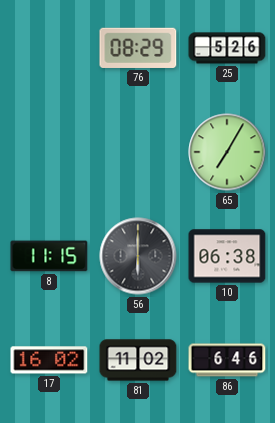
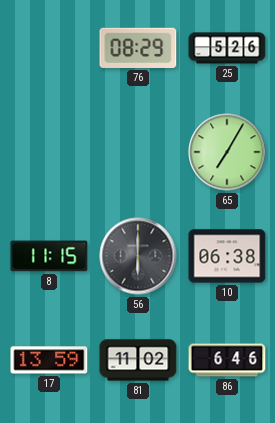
17: 16:02 -> 13:59
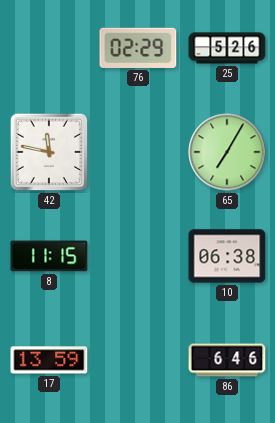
76: 08:29 -> 02:29
42: none -> 11:47
56: 6:00 -> none
81: 11:02 -> none
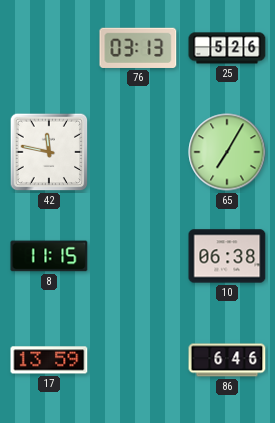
76: 02:29 -> 03:13
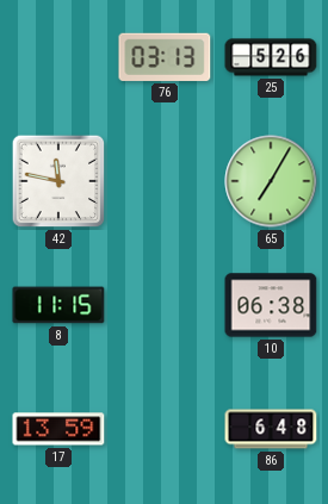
86: 6:46 -> 6:48
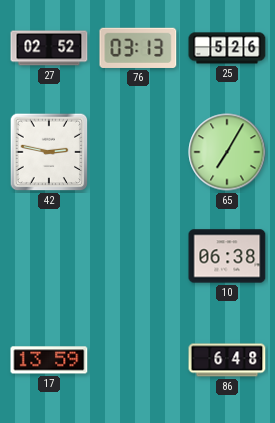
27: none -> 02:52
42: 11:47 -> 2:47
8: 11:15 -> none
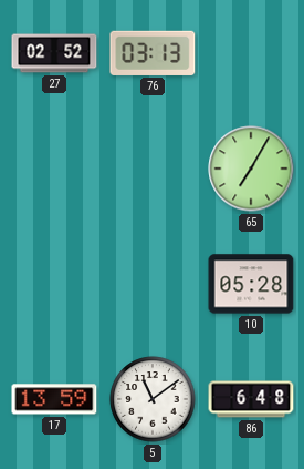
25: 5:26 -> none
42: 2:47 -> none
10: 06:38 -> 05:28
5: none -> 11:09
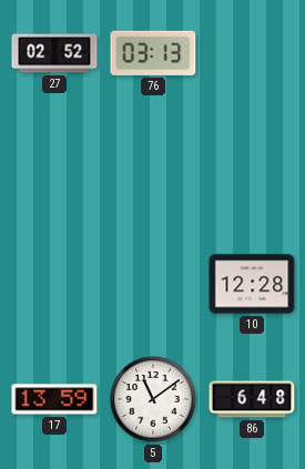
65: 7:05 -> none
10: 05:28 -> 12:28
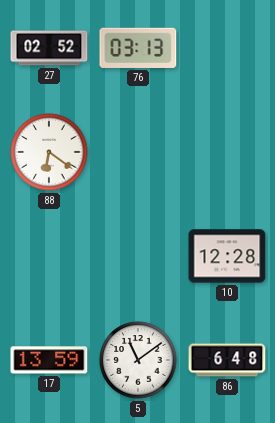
88: none -> 6:21
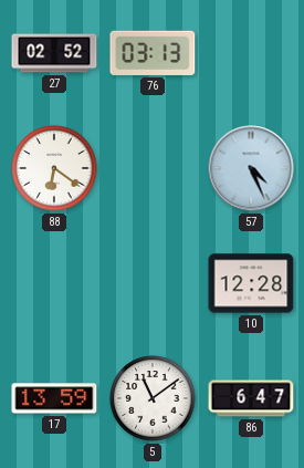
57: none -> 4:26
86: 6:48 -> 6:47
